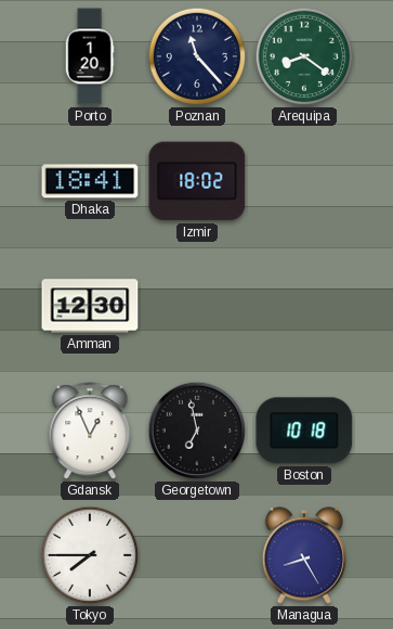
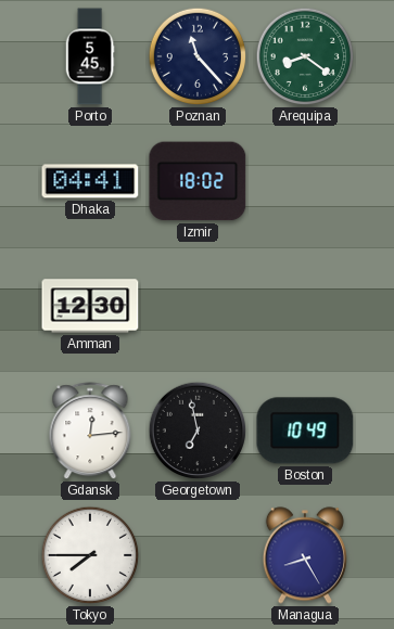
Porto: 1:20 -> 5:45
Dhaka: 18:41 -> 04:41
Gdansk: 12:56 -> 12:14
Boston: 10:18 -> 10:49
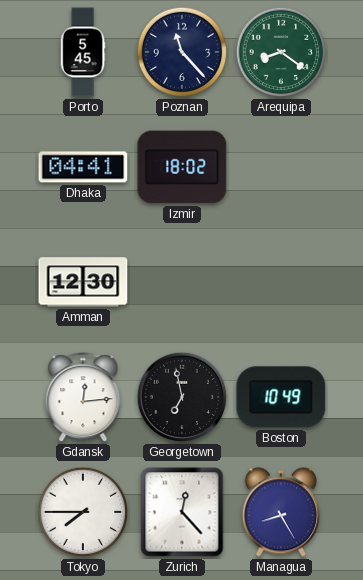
Zurich: none -> 12:23
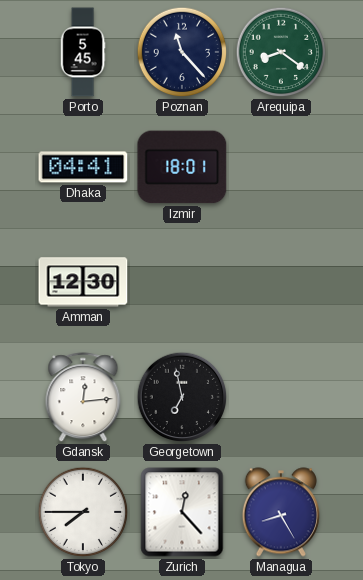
Izmir: 18:02 -> 18:01
Boston: 10:49 -> none
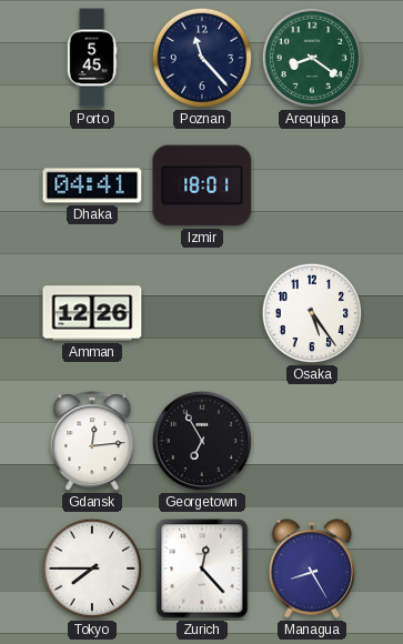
Amman: 12:30 -> 12:26
Osaka: none -> 5:24
Georgetown: 6:58 -> 6:55
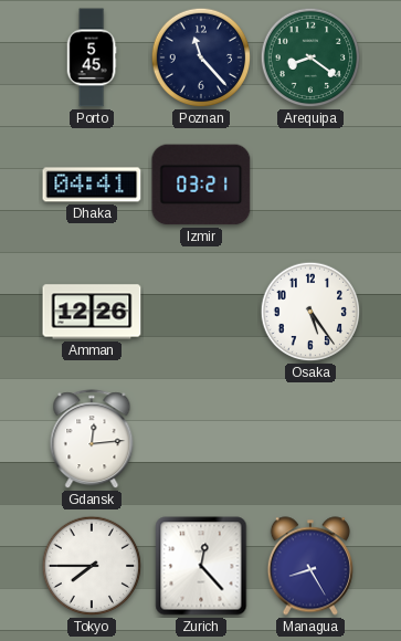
Izmir: 18:01 -> 03:21
Georgetown: 6:55 -> none
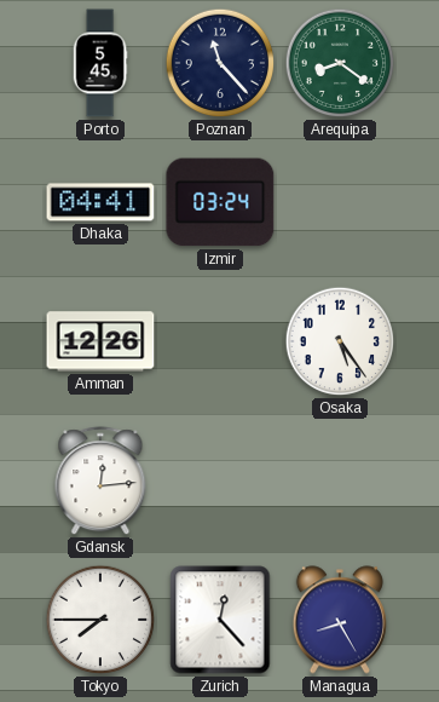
Izmir: 03:21 -> 03:24
